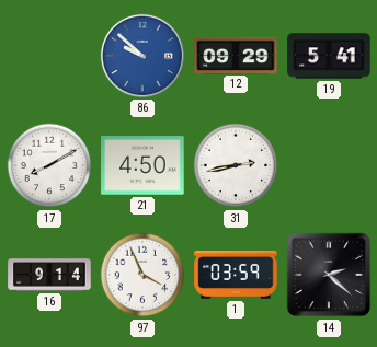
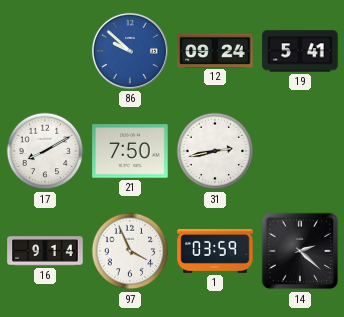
12: 09:29 -> 09:24
21: 4:50 -> 7:50
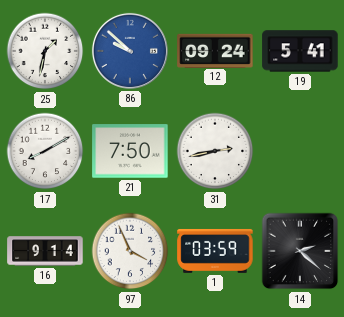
25: none -> 1:32
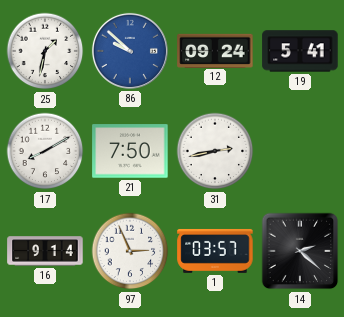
97: 3:56 -> 2:56
1: 03:59 -> 03:57
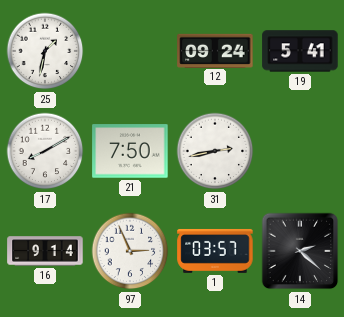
86: 9:52 -> none
